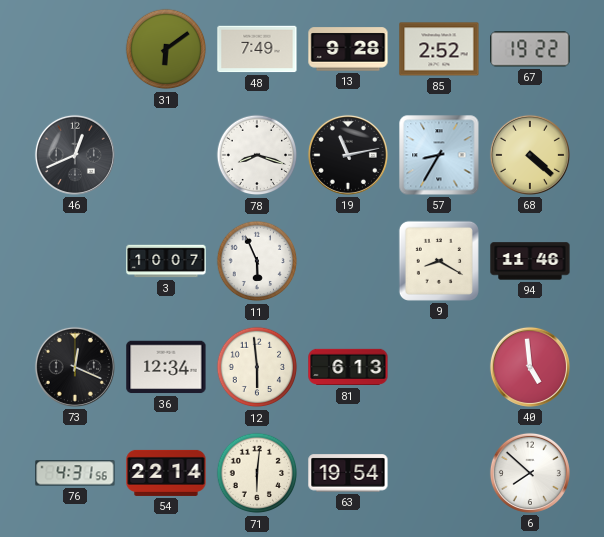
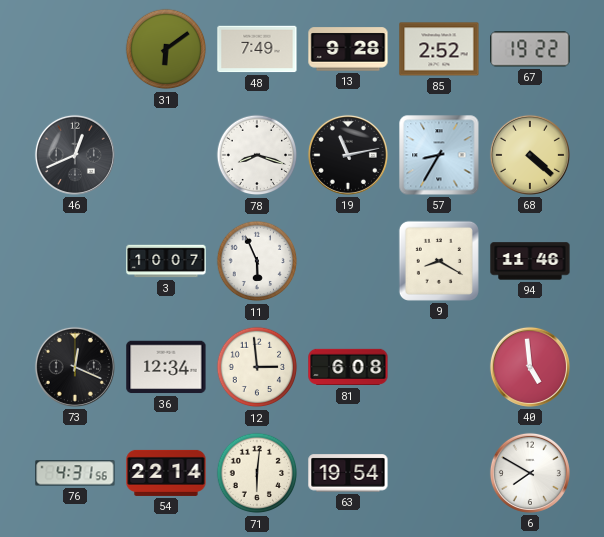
12: 5:59 -> 2:59
81: 6:13 -> 6:08
6: 7:52 -> 7:50
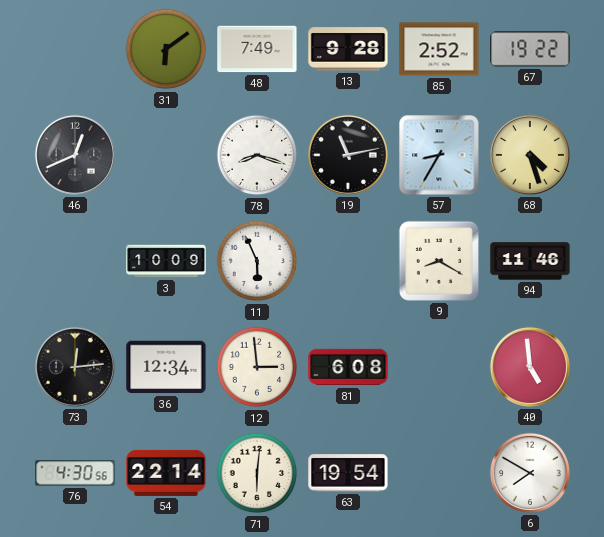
68: 4:22 -> 4:27
3: 10:07 -> 10:09
73: 12:19 -> 12:14
76: 4:31 -> 4:30
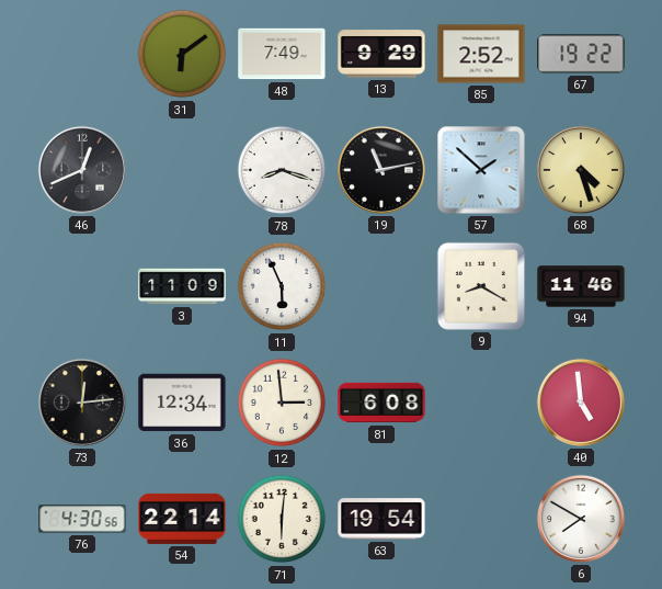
13: 9:28 -> 9:29
57: 8:35 -> 1:52
3: 10:09 -> 11:09
